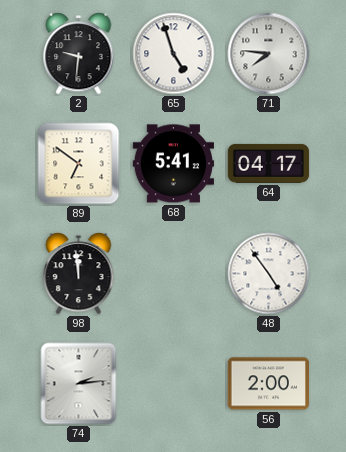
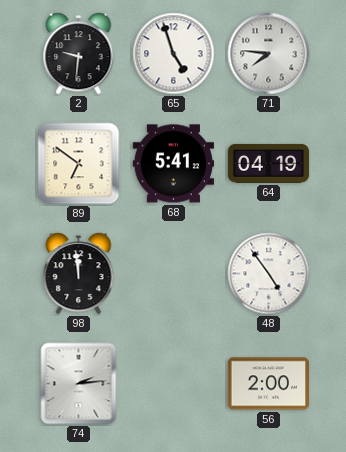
64: 04:17 -> 04:19
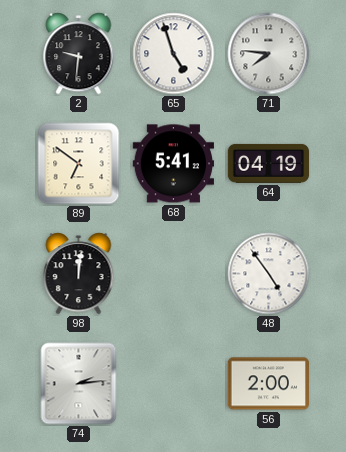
98: 11:59 -> 12:01
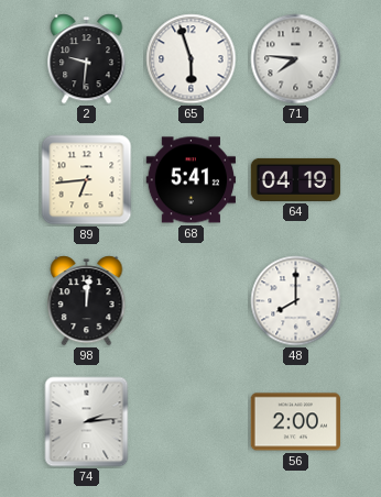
65: 4:57 -> 5:57
89: 6:51 -> 6:44
48: 4:54 -> 8:00
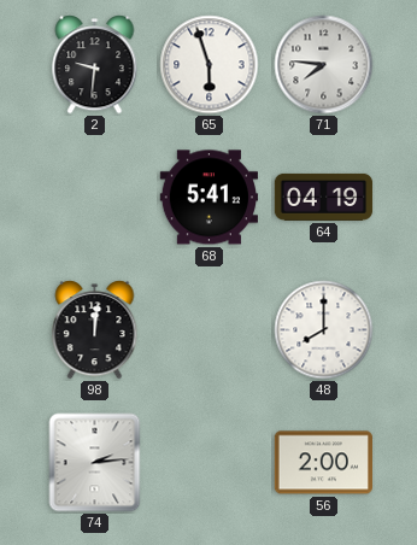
89: 6:44 -> none
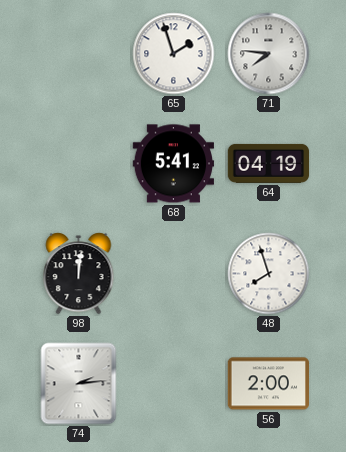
2: 9:31 -> none
65: 5:57 -> 1:57
48: 8:00 -> 7:57
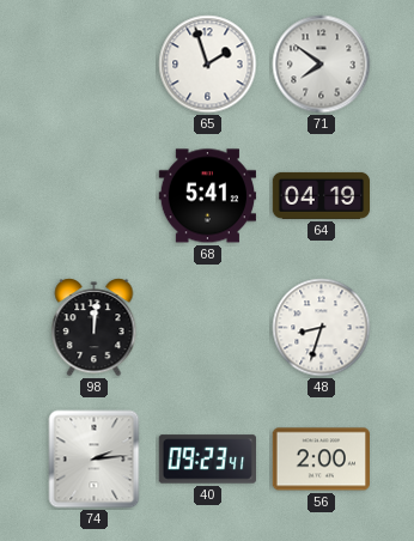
71: 7:46 -> 7:51
48: 7:57 -> 8:33
40: none -> 09:23
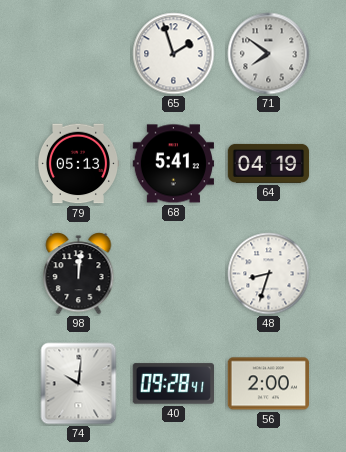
79: none -> 05:13
74: 2:14 -> 10:01
40: 09:23 -> 09:28
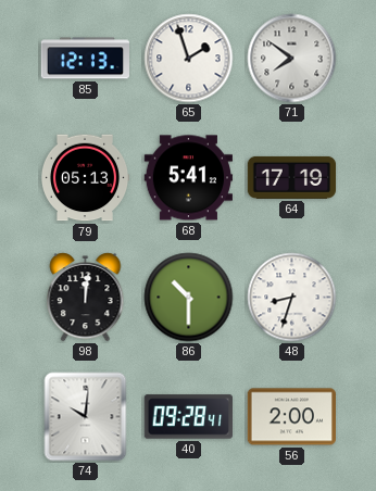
85: none -> 12:13
64: 04:19 -> 17:19
86: none -> 10:30
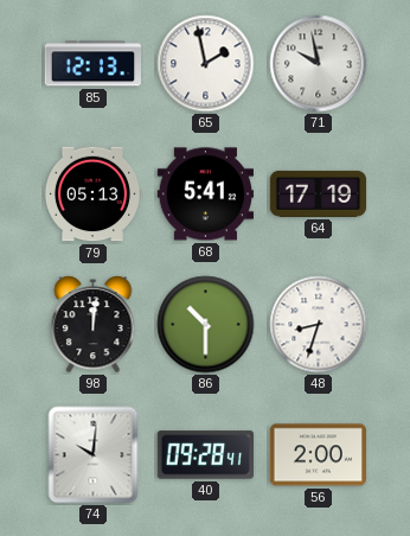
65: 1:57 -> 1:58
71: 7:51 -> 9:58
